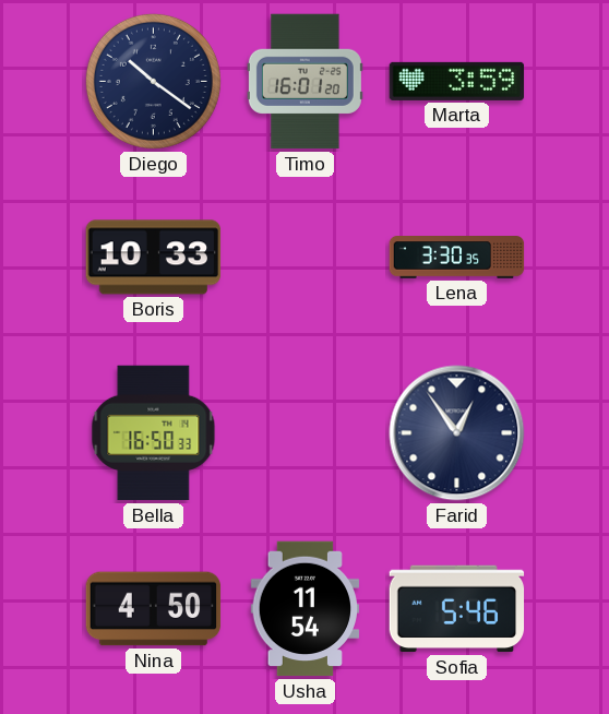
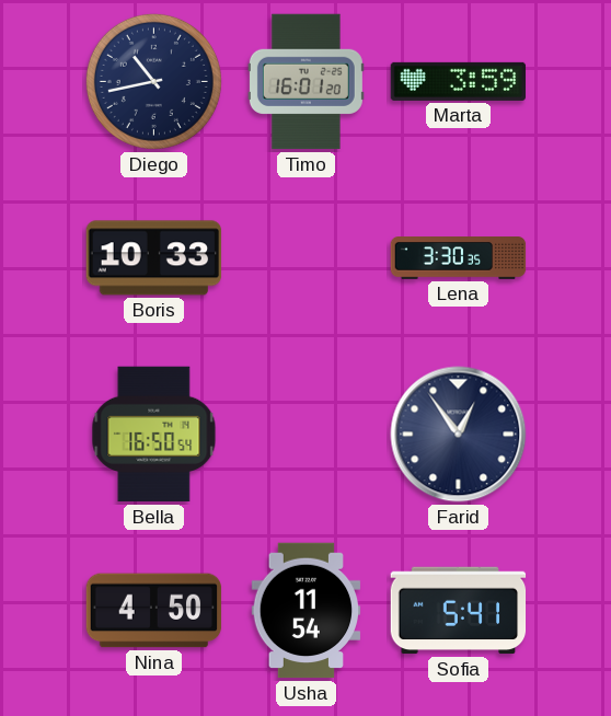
Diego: 10:21 -> 10:43
Bella: 16:50:33 -> 16:50:54
Sofia: 5:46 -> 5:41
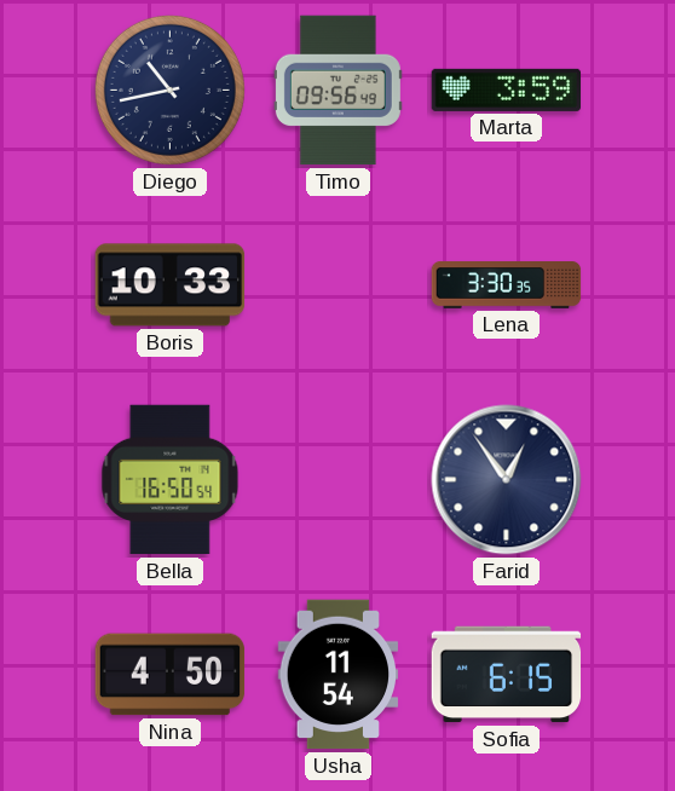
Timo: 16:01 -> 09:56
Sofia: 5:41 -> 6:15
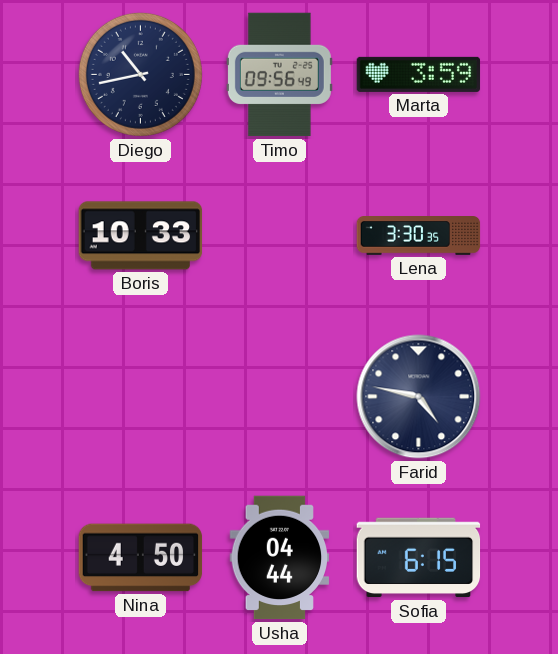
Bella: 16:50 -> none
Farid: 12:54 -> 4:47
Usha: 11:54 -> 04:44
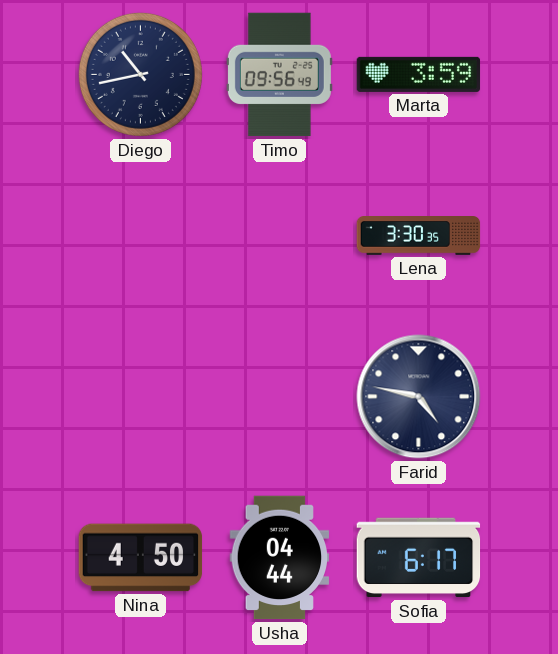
Boris: 10:33 -> none
Sofia: 6:15 -> 6:17
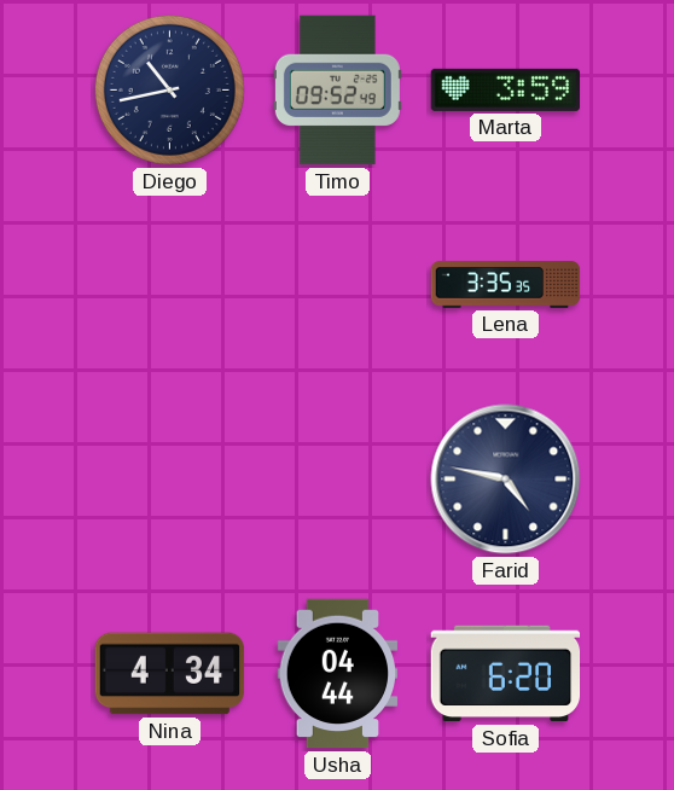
Timo: 09:56 -> 09:52
Lena: 3:30 -> 3:35
Nina: 4:50 -> 4:34
Sofia: 6:17 -> 6:20
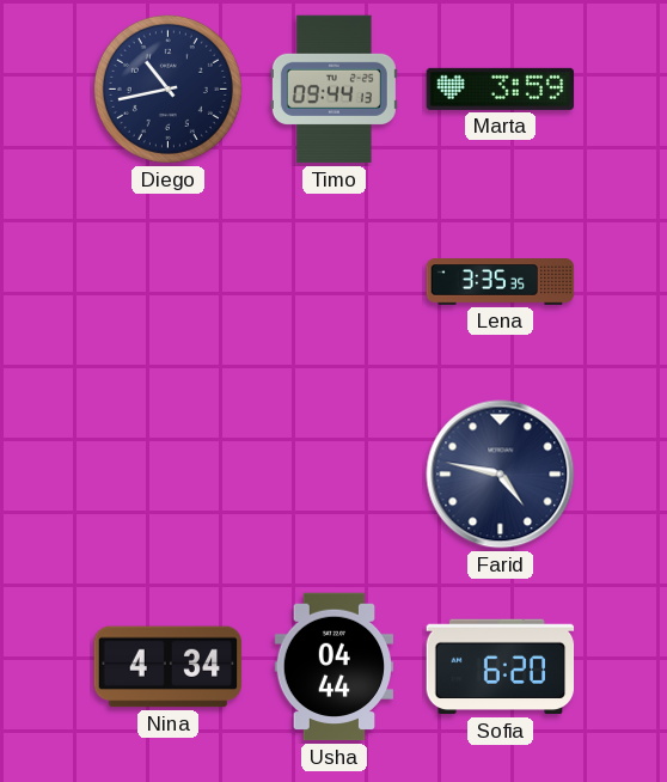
Timo: 09:52 -> 09:44
